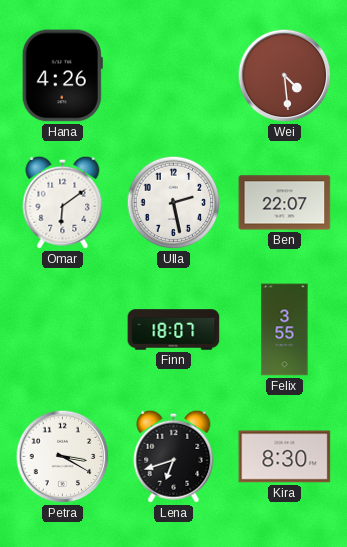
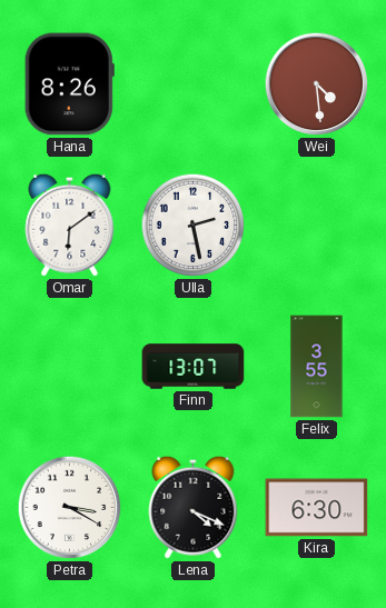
Hana: 4:26 -> 8:26
Ben: 22:07 -> none
Finn: 18:07 -> 13:07
Lena: 6:42 -> 4:19
Kira: 8:30 -> 6:30
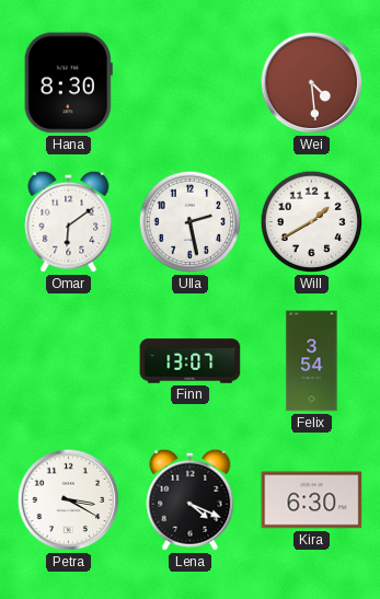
Hana: 8:26 -> 8:30
Will: none -> 1:40
Felix: 3:55 -> 3:54
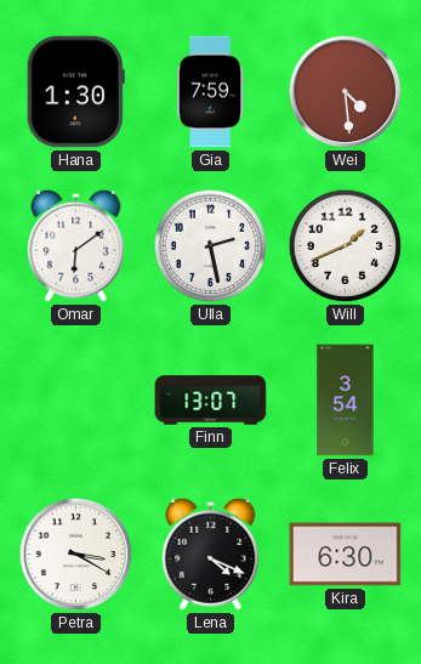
Hana: 8:30 -> 1:30
Gia: none -> 7:59
Will: 1:40 -> 1:41
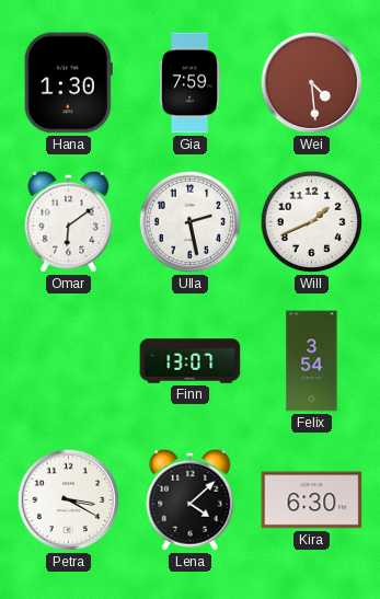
Lena: 4:19 -> 4:08
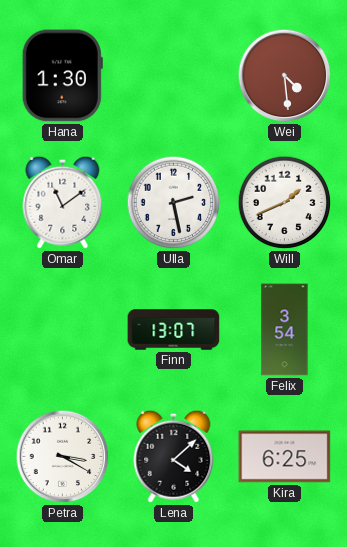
Gia: 7:59 -> none
Omar: 6:09 -> 11:09
Kira: 6:30 -> 6:25
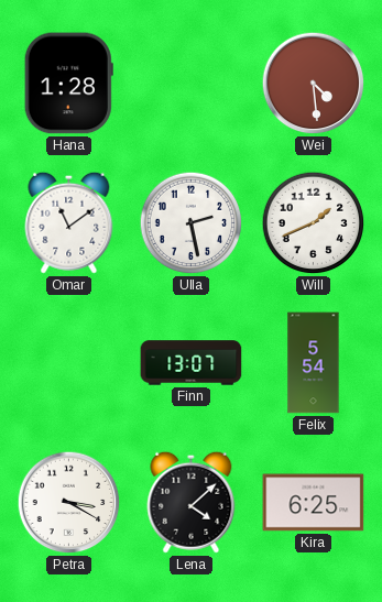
Hana: 1:30 -> 1:28
Felix: 3:54 -> 5:54
